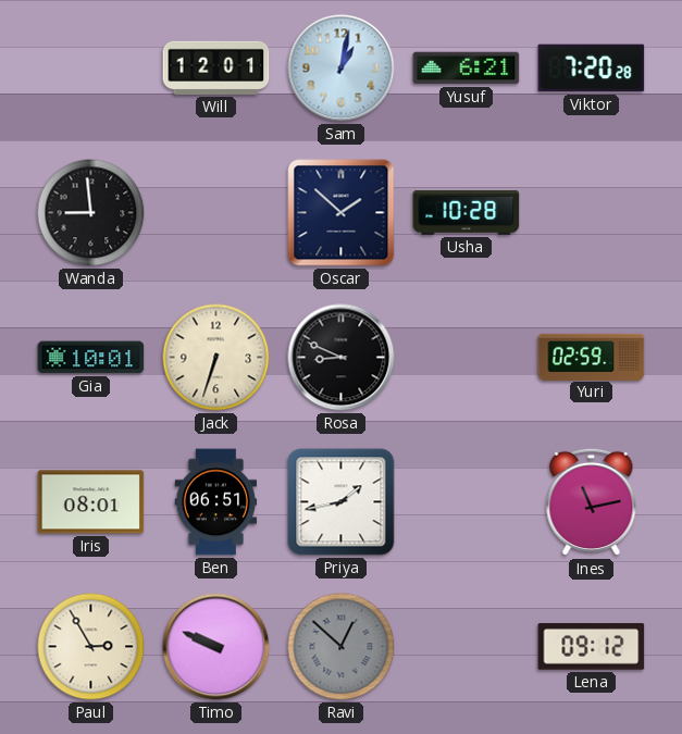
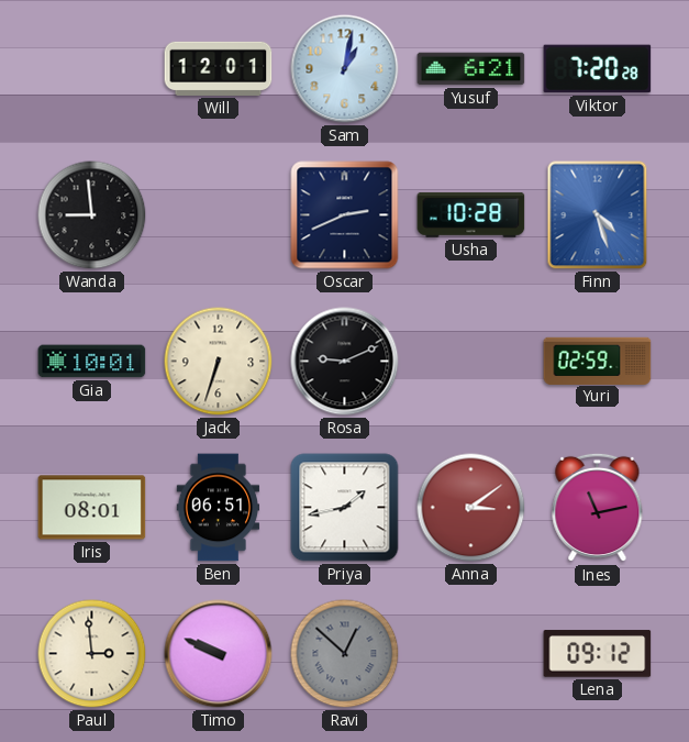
Oscar: 1:52 -> 2:41
Finn: none -> 4:27
Rosa: 8:49 -> 9:11
Anna: none -> 3:09
Paul: 2:55 -> 2:59
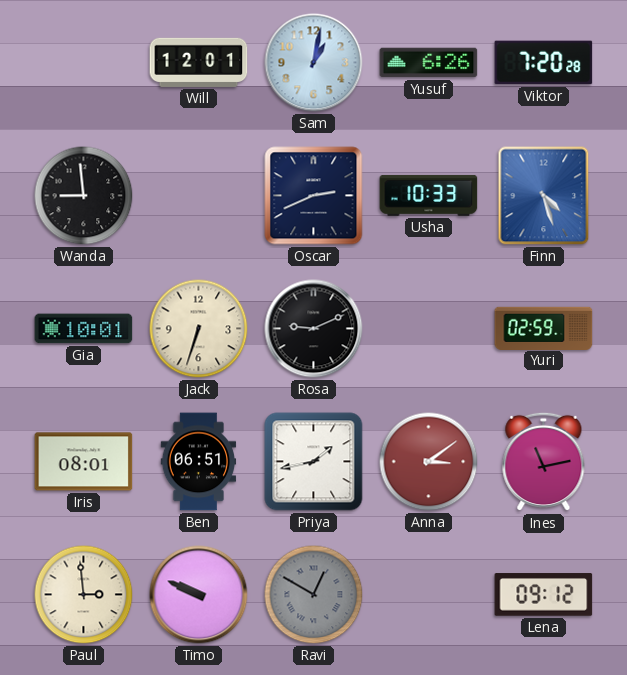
Yusuf: 6:21 -> 6:26
Usha: 10:28 -> 10:33
Ravi: 12:52 -> 12:50
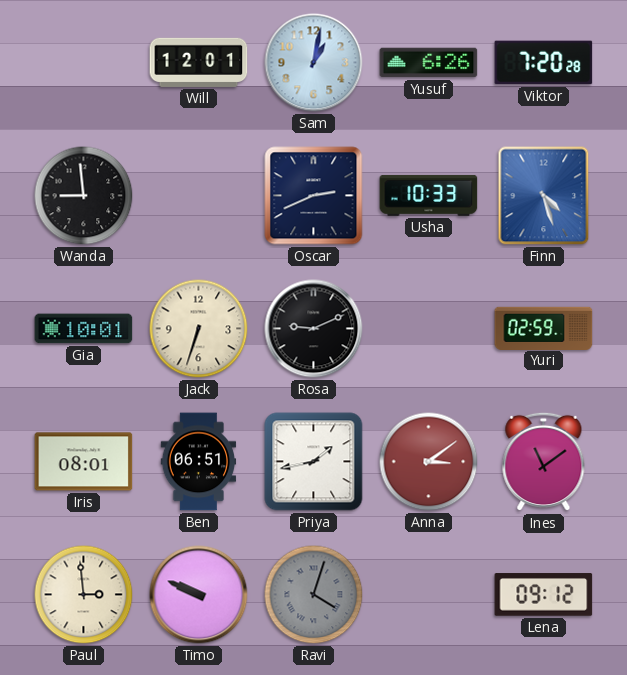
Ines: 11:13 -> 11:09
Ravi: 12:50 -> 4:03
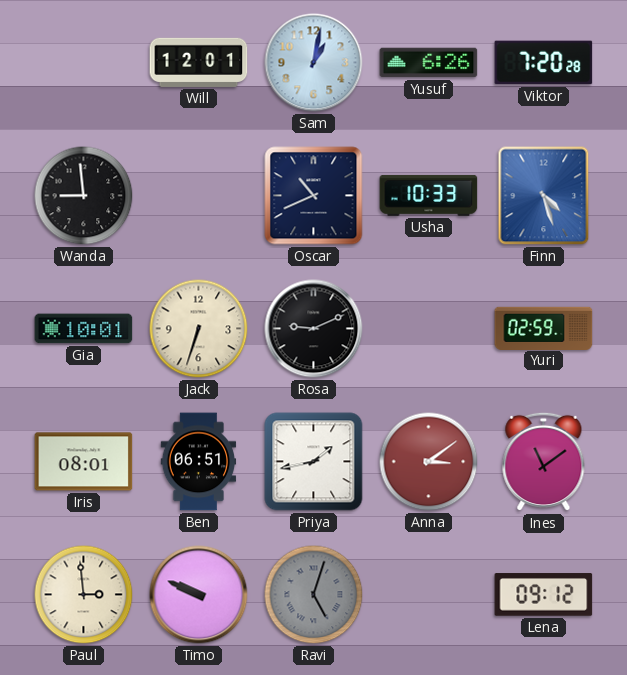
Oscar: 2:41 -> 10:41
Ravi: 4:03 -> 5:03
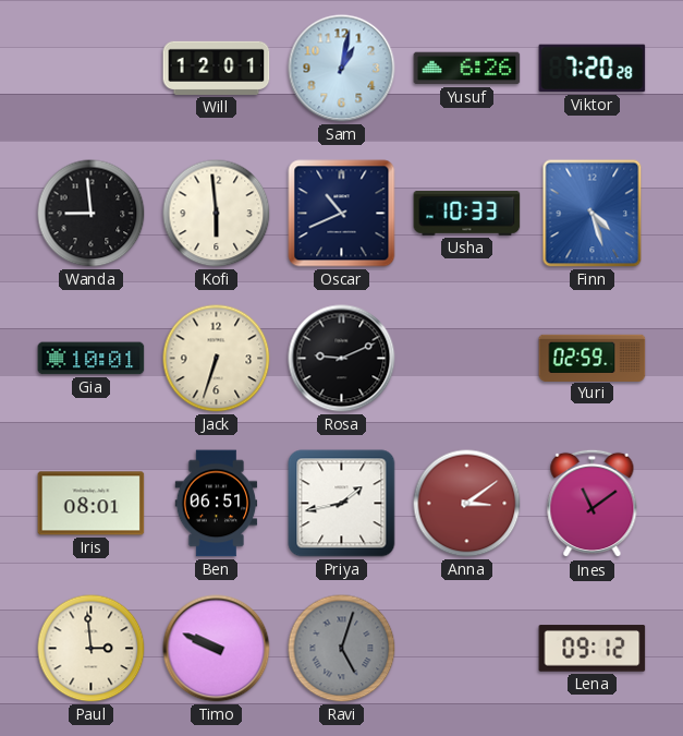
Kofi: none -> 5:59
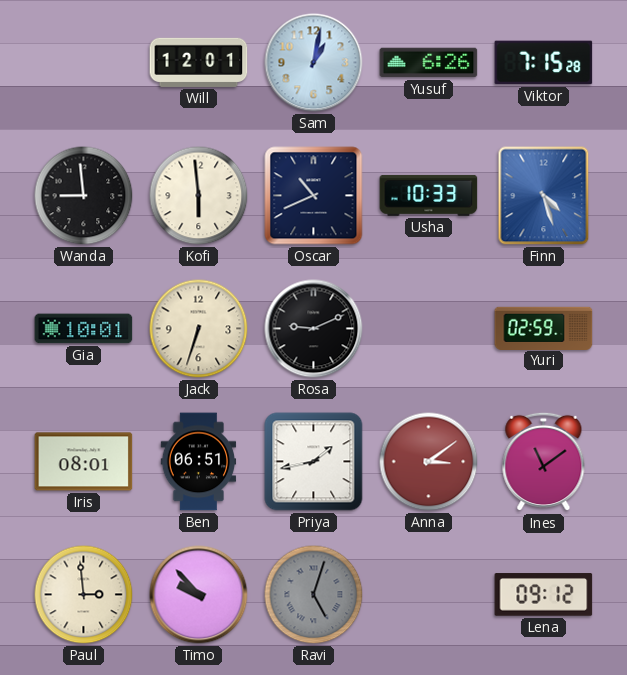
Viktor: 7:20 -> 7:15
Timo: 9:49 -> 9:53
